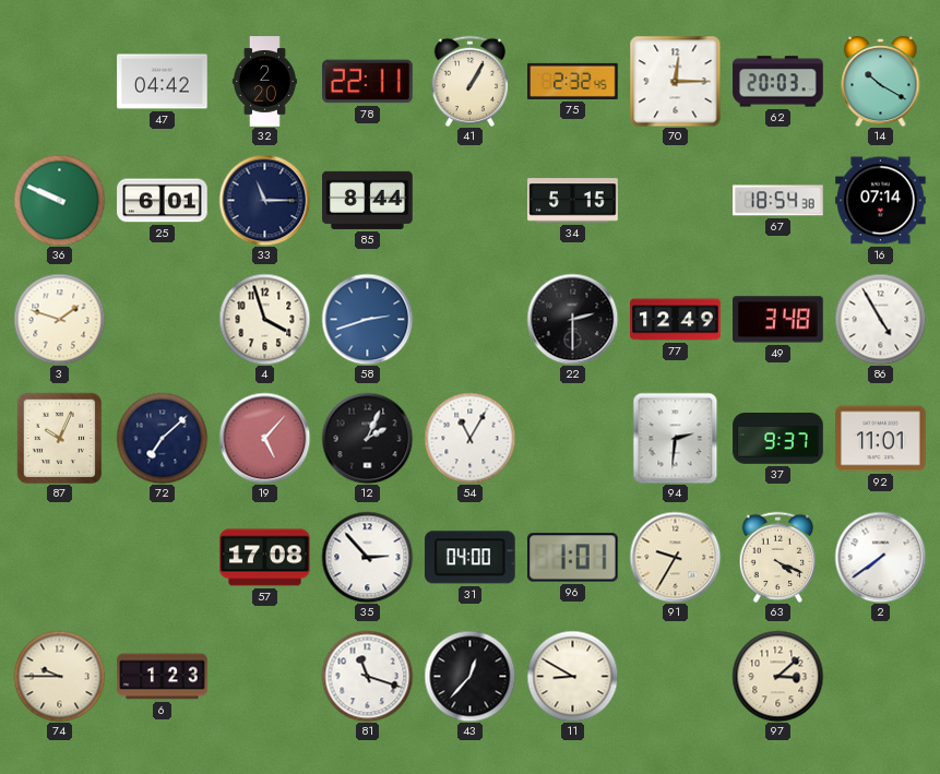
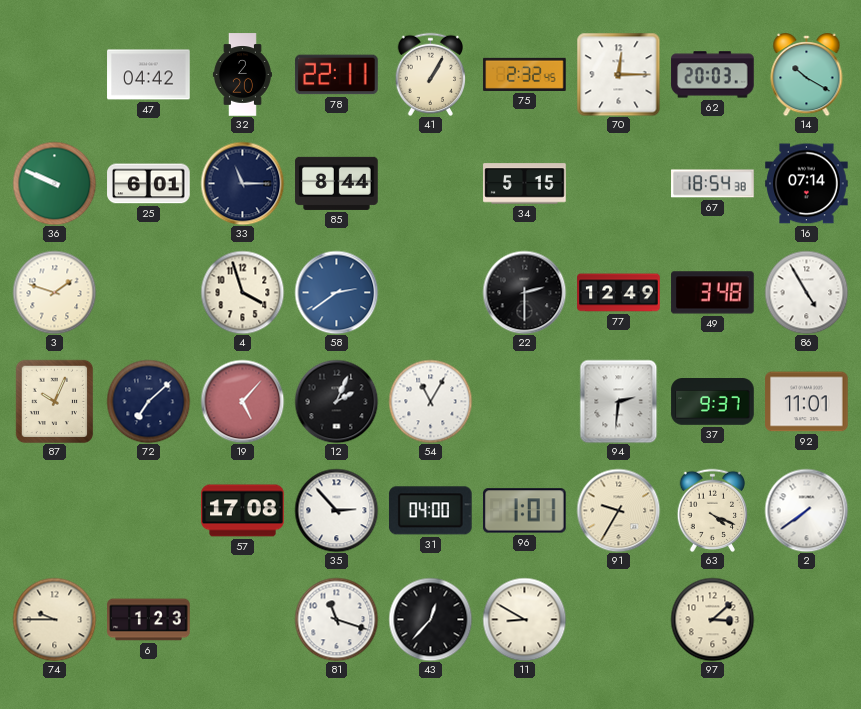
58: 2:42 -> 2:39
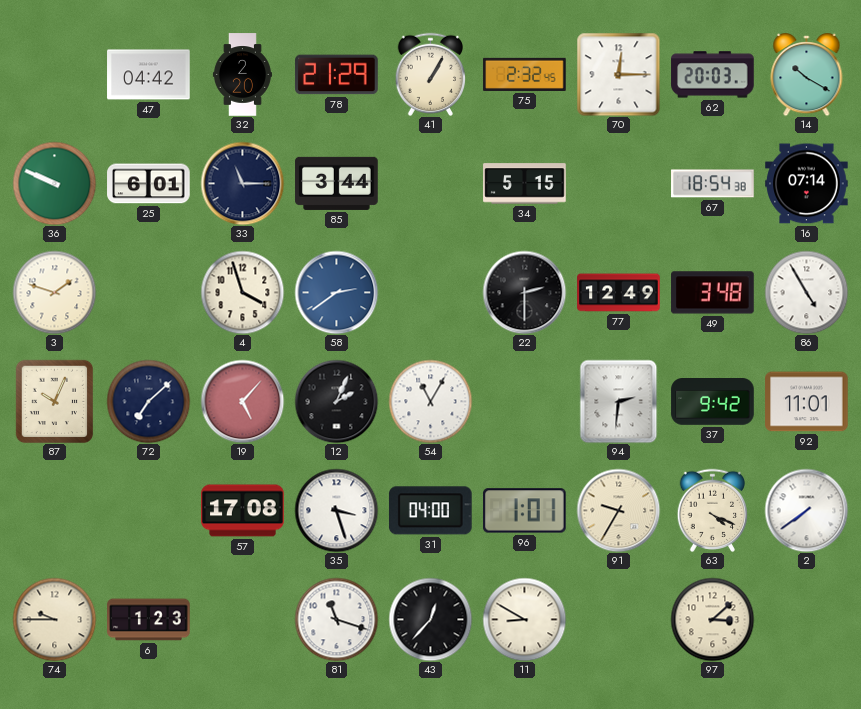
78: 22:11 -> 21:29
85: 8:44 -> 3:44
37: 9:37 -> 9:42
35: 2:53 -> 3:27
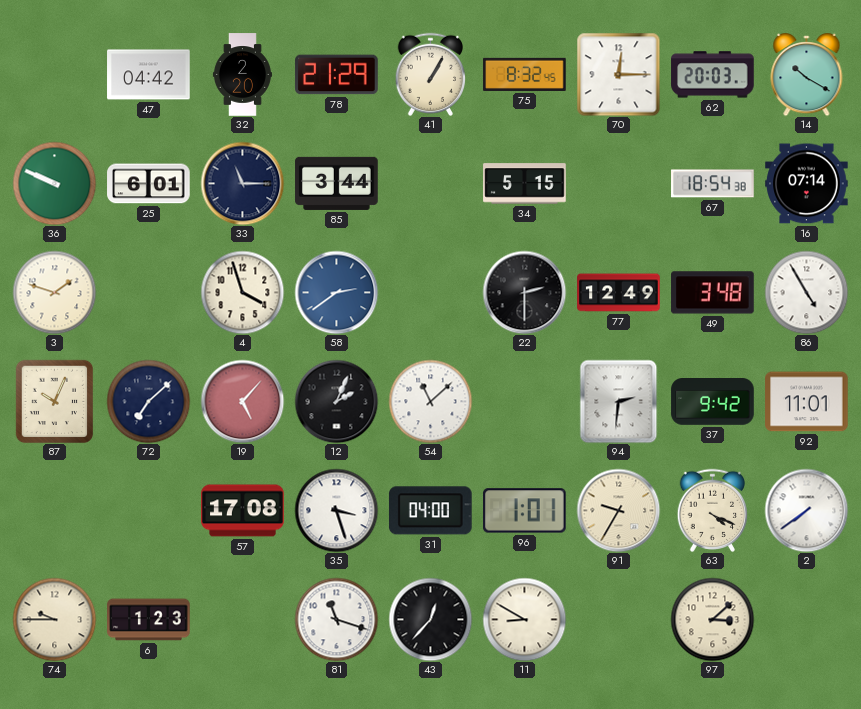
75: 2:32 -> 8:32
54: 11:05 -> 11:08
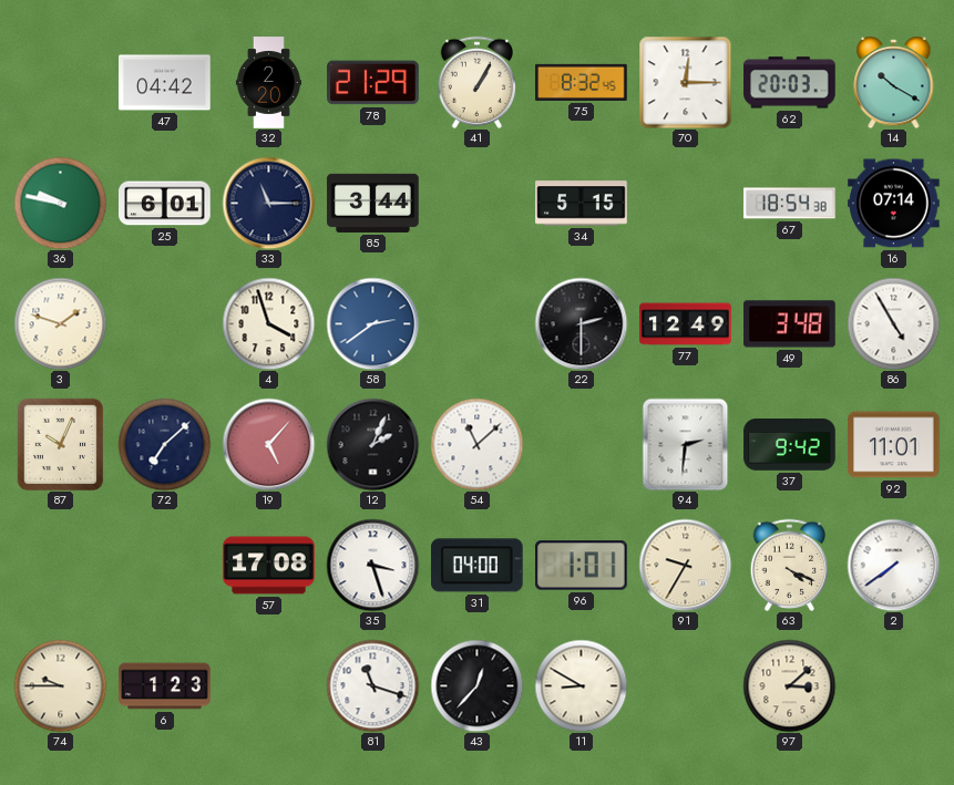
36: 9:49 -> 9:47
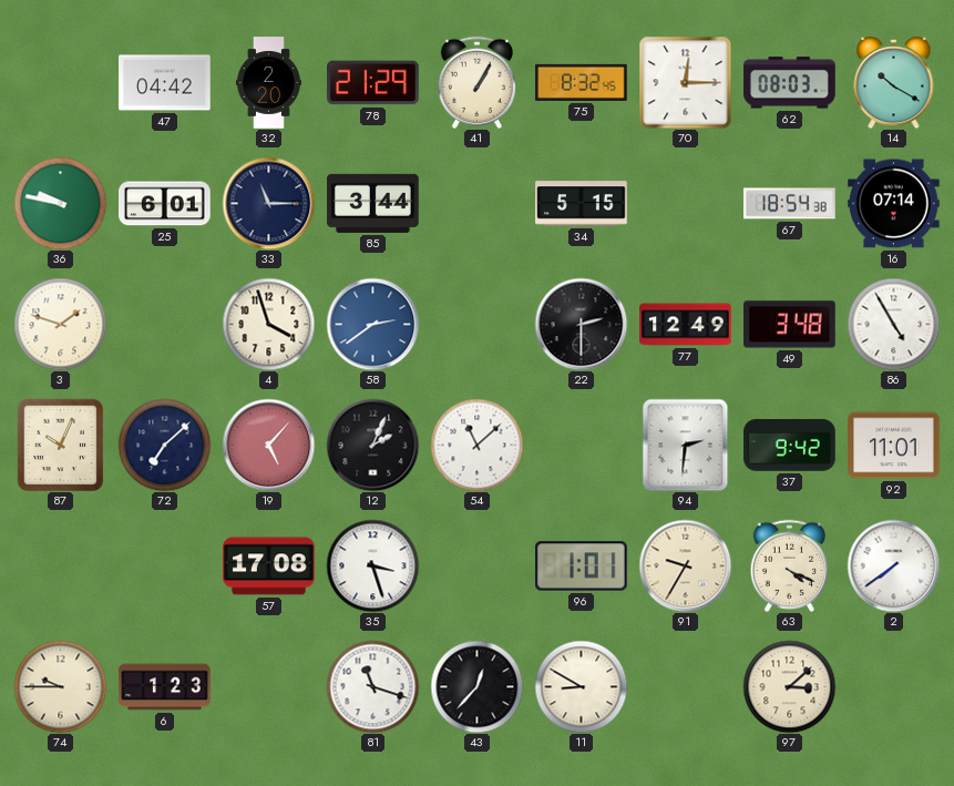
62: 20:03 -> 08:03
31: 04:00 -> none
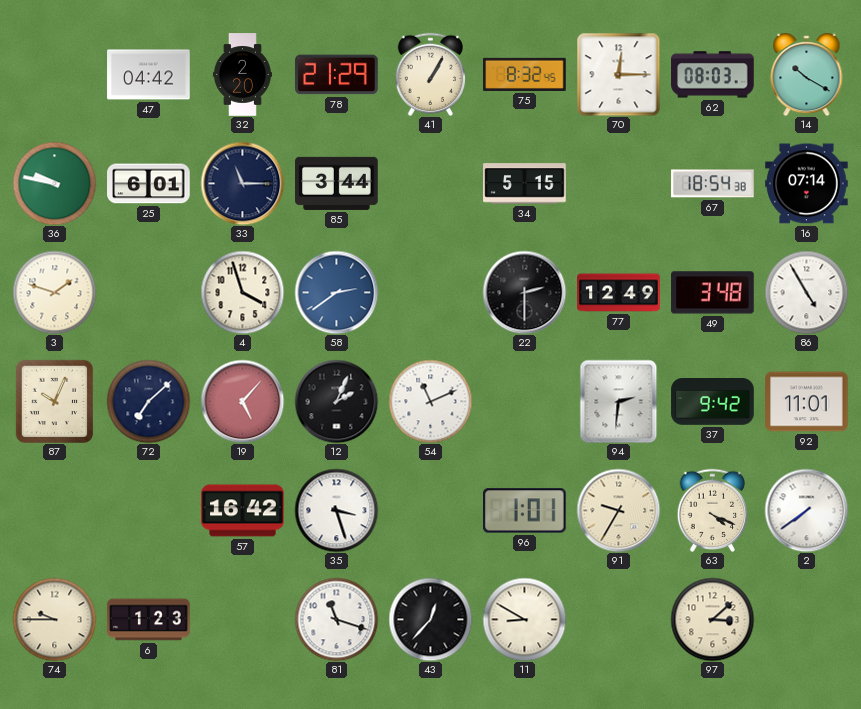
54: 11:08 -> 11:11
57: 17:08 -> 16:42
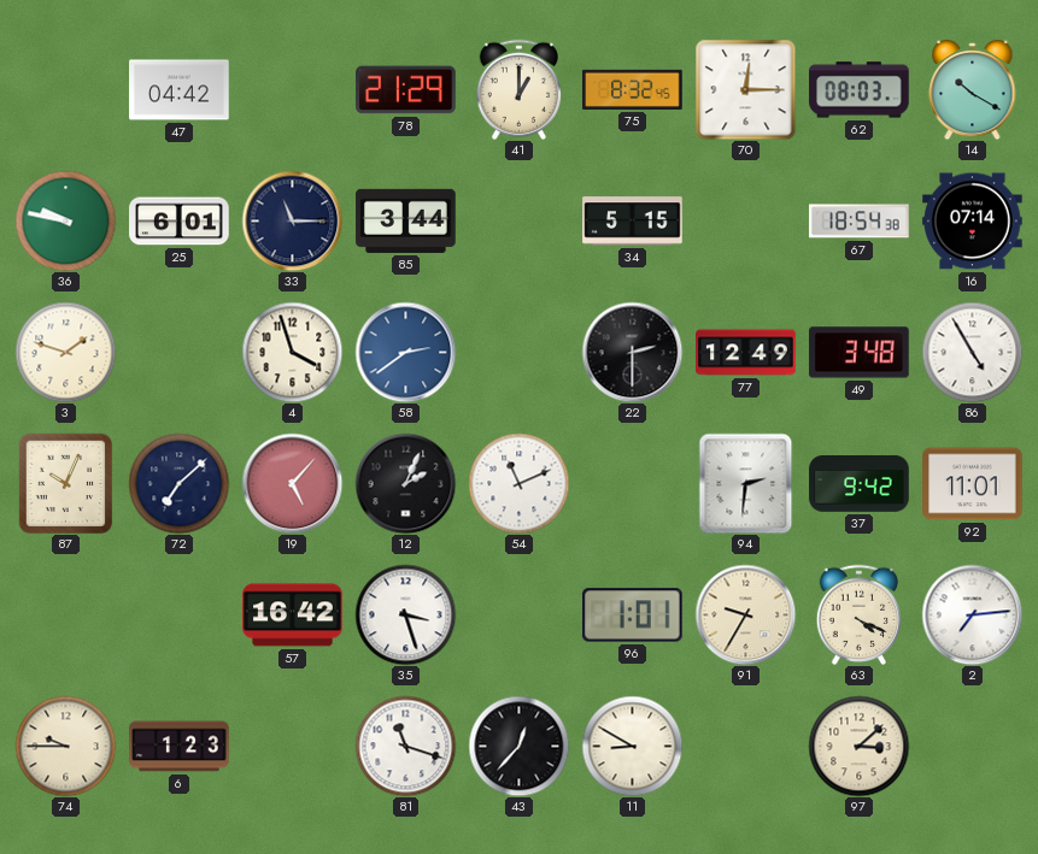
32: 2:20 -> none
41: 1:05 -> 1:00
2: 7:39 -> 7:14
